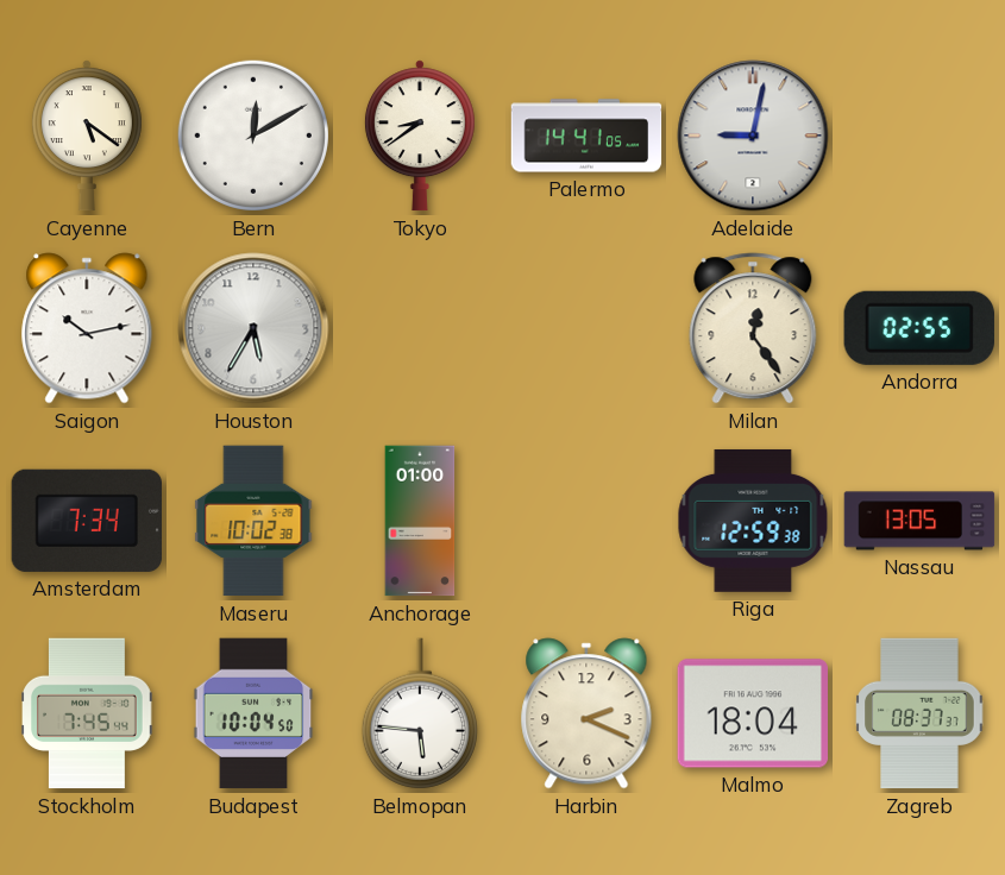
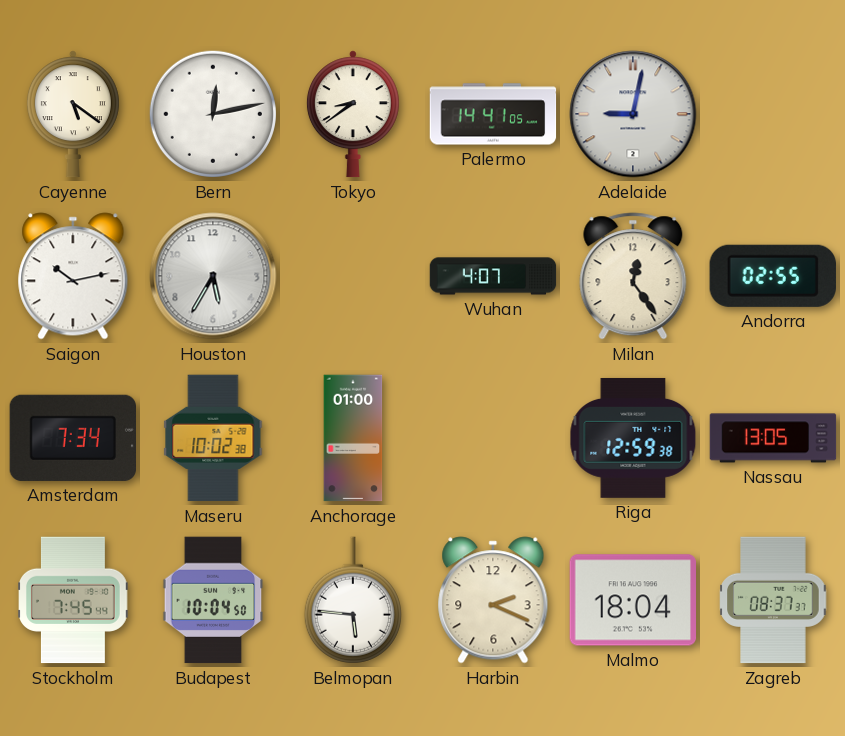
Bern: 12:10 -> 12:13
Wuhan: none -> 4:07
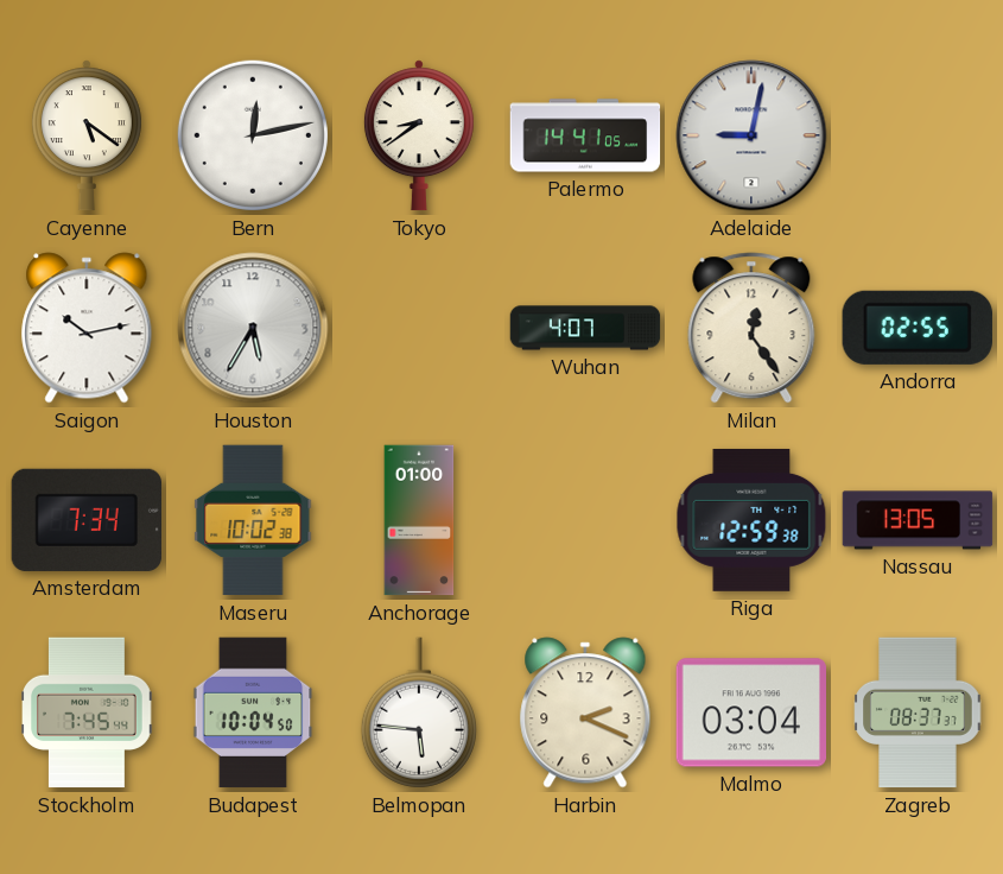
Malmo: 18:04 -> 03:04
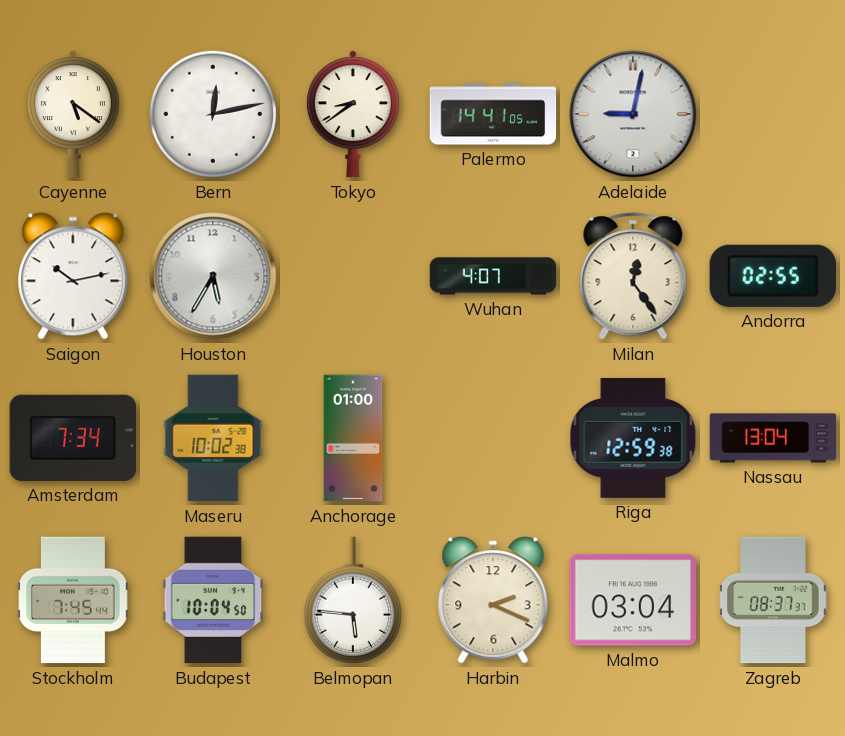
Nassau: 13:05 -> 13:04
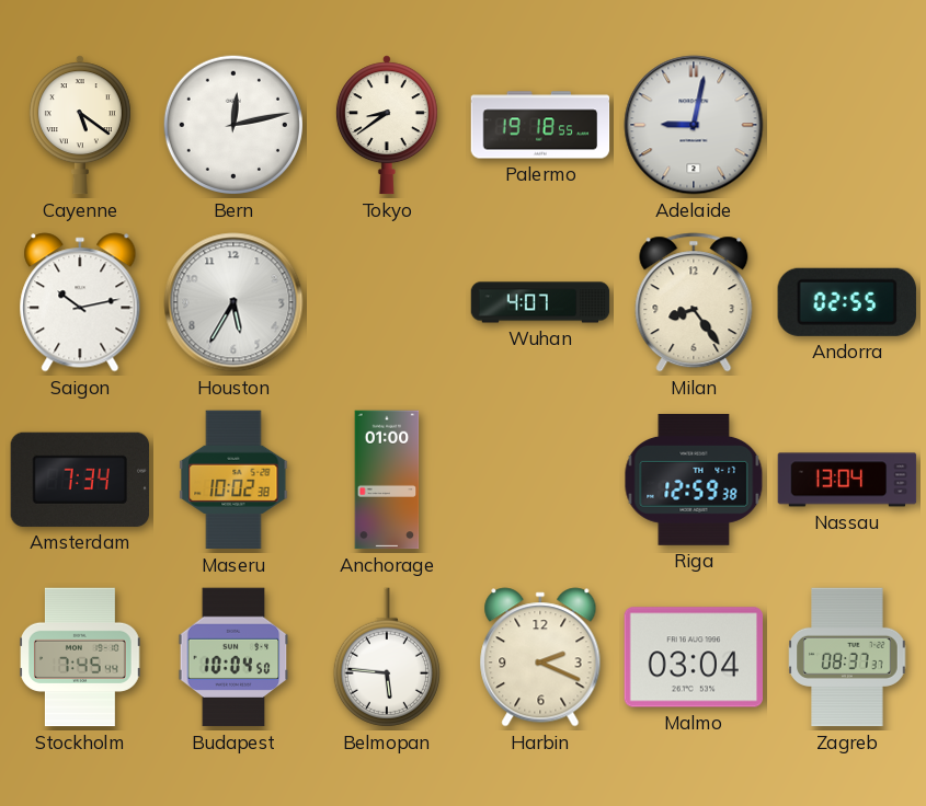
Palermo: 14:41 -> 19:18
Milan: 12:24 -> 8:24
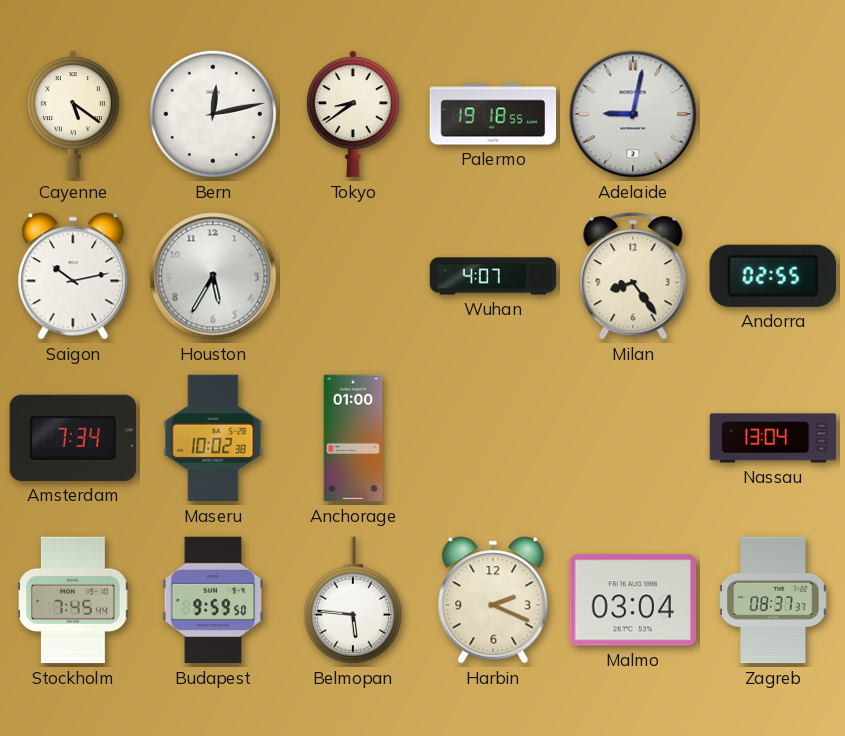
Riga: 12:59 -> none
Budapest: 10:04 -> 9:59
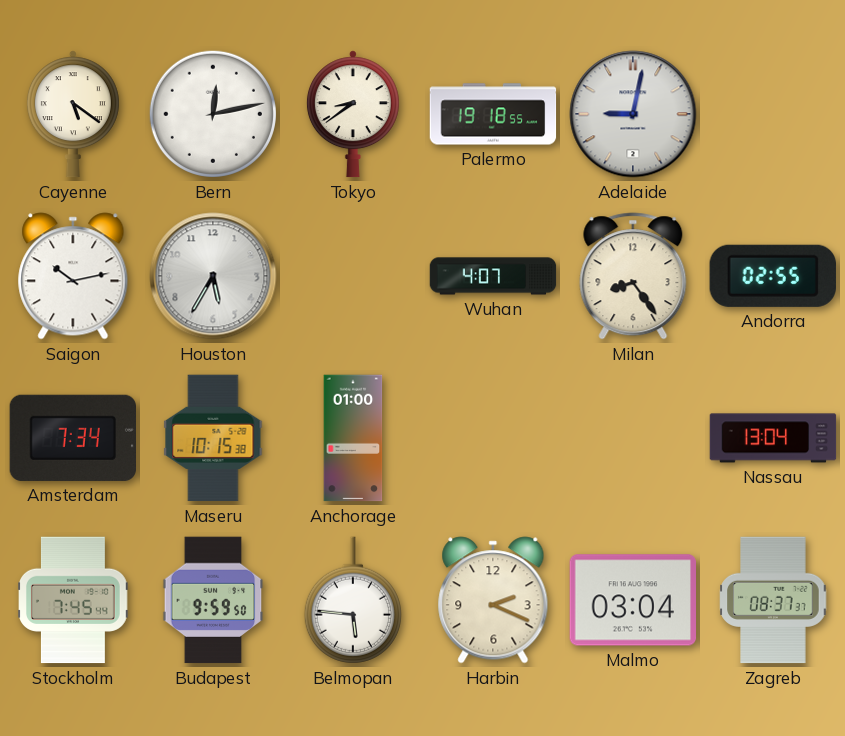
Maseru: 10:02 -> 10:15
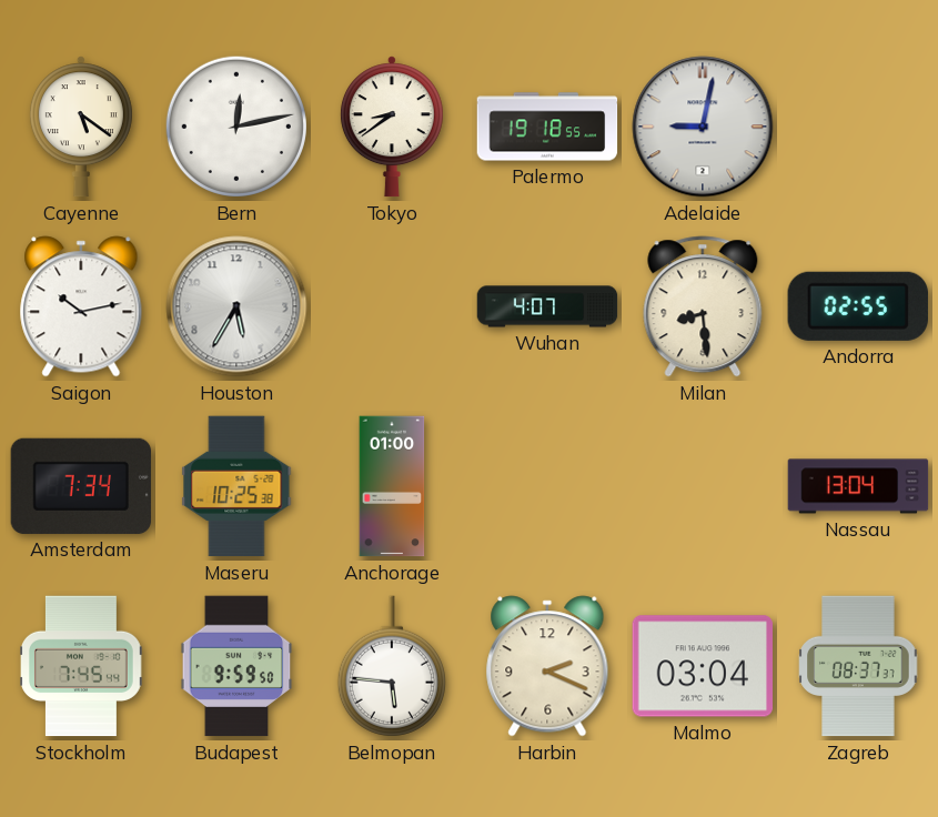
Milan: 8:24 -> 8:29
Maseru: 10:15 -> 10:25
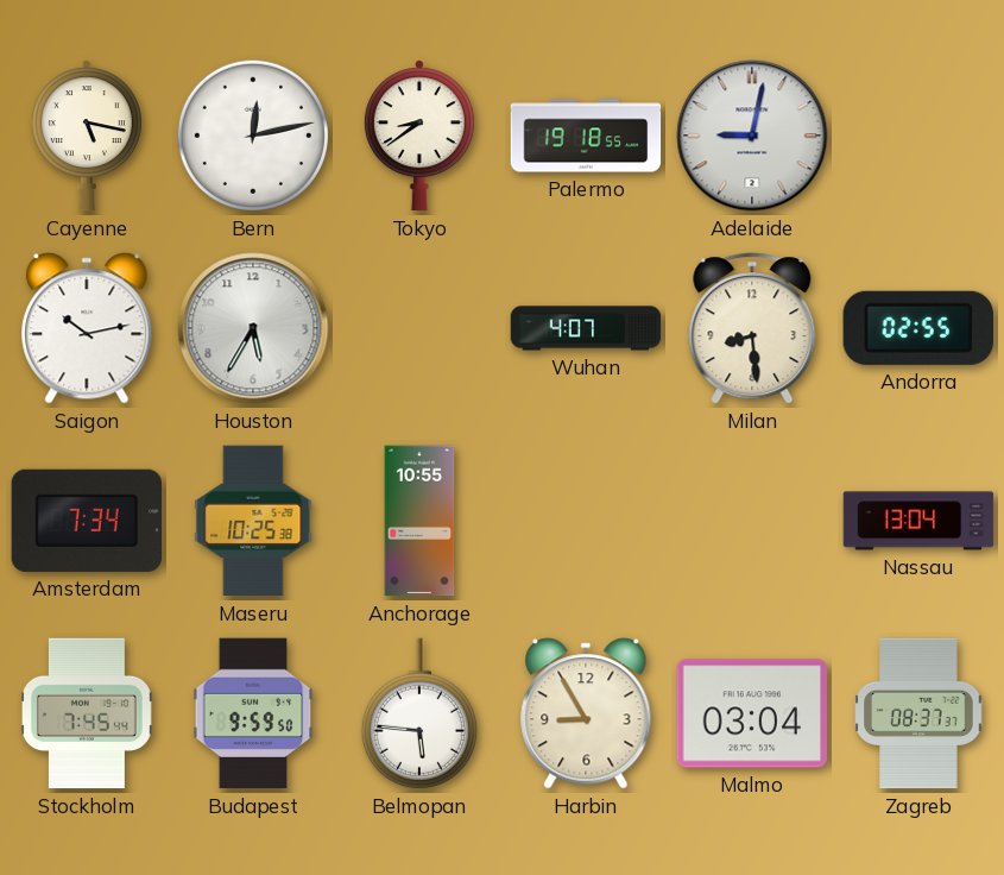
Cayenne: 5:21 -> 5:17
Anchorage: 01:00 -> 10:55
Harbin: 2:19 -> 8:55
